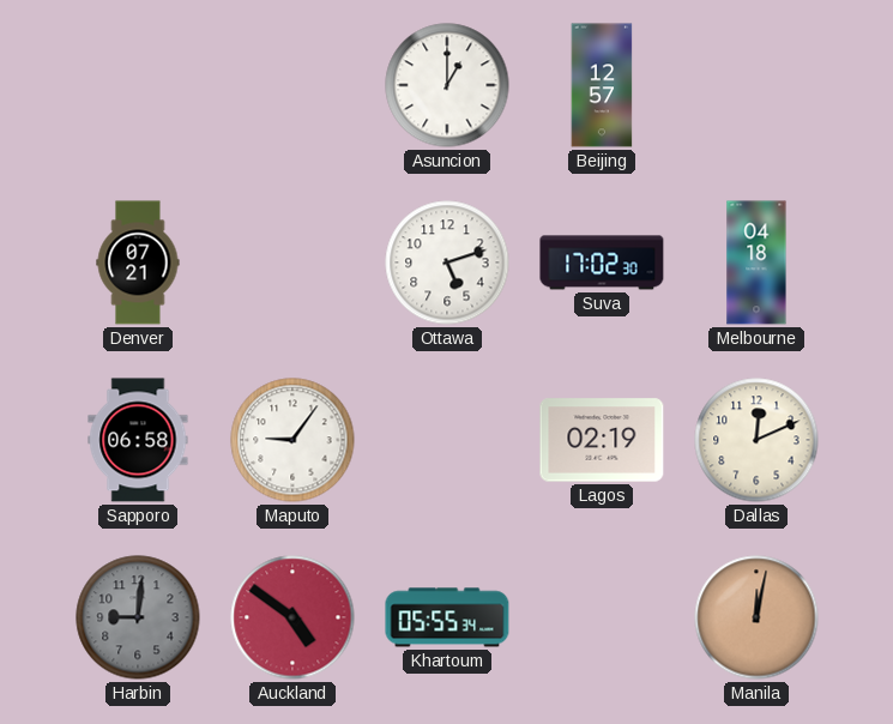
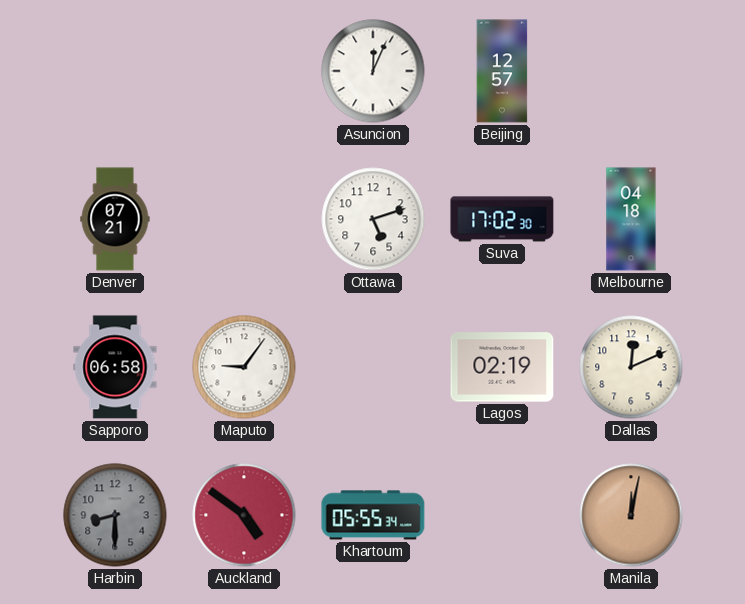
Asuncion: 1:00 -> 12:04
Harbin: 9:01 -> 8:30
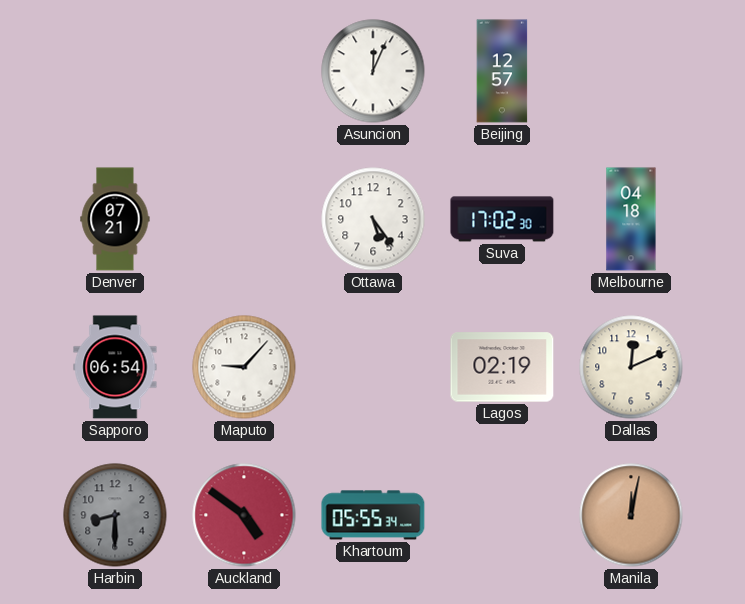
Ottawa: 5:12 -> 5:24
Sapporo: 06:58 -> 06:54
Maputo: 9:06 -> 9:07
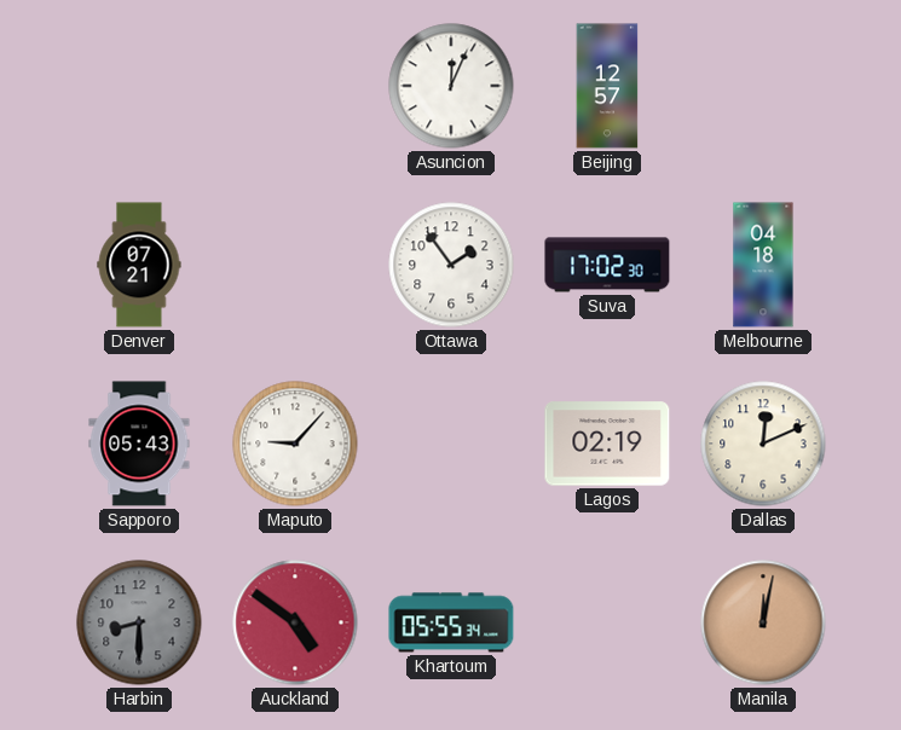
Ottawa: 5:24 -> 1:54
Sapporo: 06:54 -> 05:43
